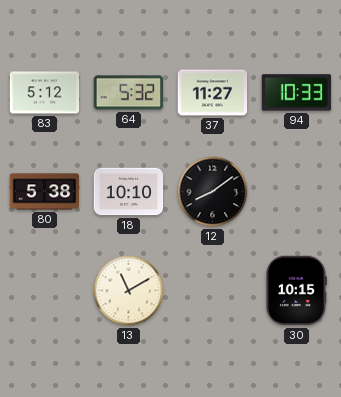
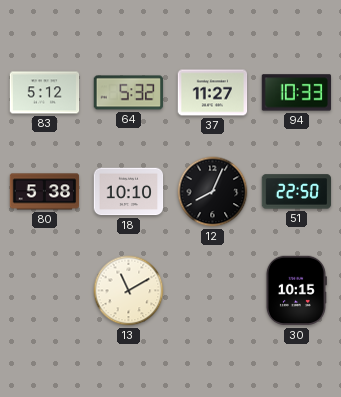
12: 8:09 -> 8:04
51: none -> 22:50
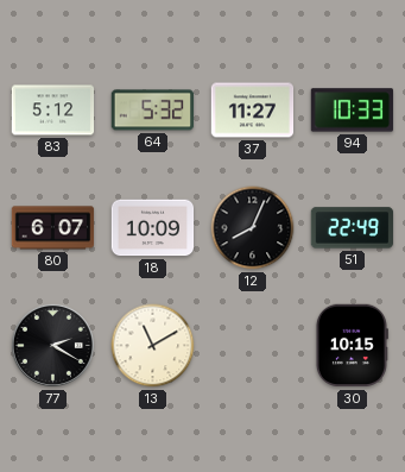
80: 5:38 -> 6:07
18: 10:10 -> 10:09
51: 22:50 -> 22:49
77: none -> 2:20
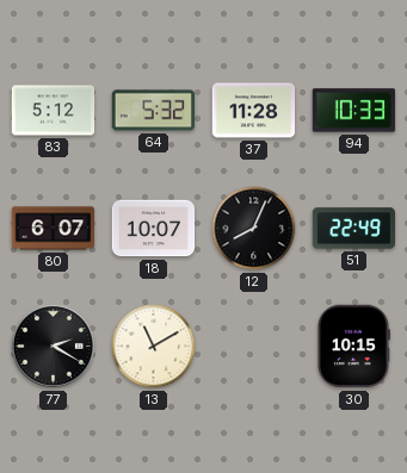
37: 11:27 -> 11:28
18: 10:09 -> 10:07
